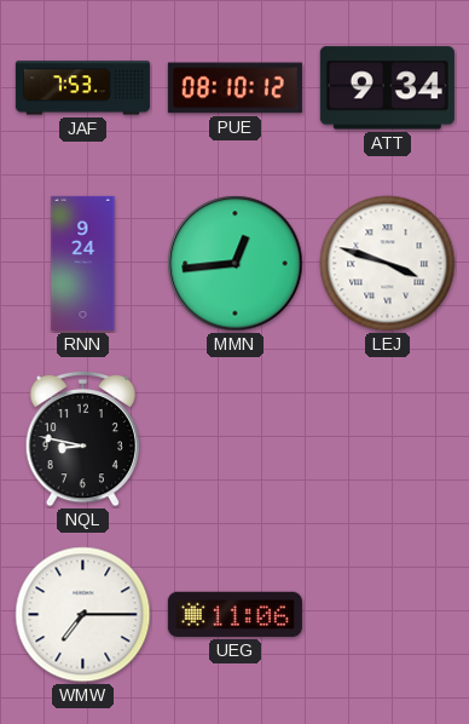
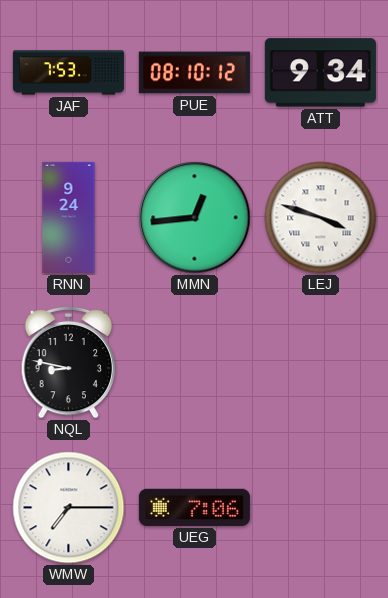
UEG: 11:06 -> 7:06
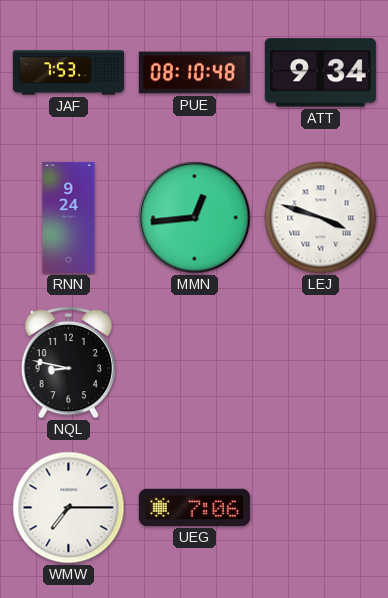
PUE: 08:10:12 -> 08:10:48
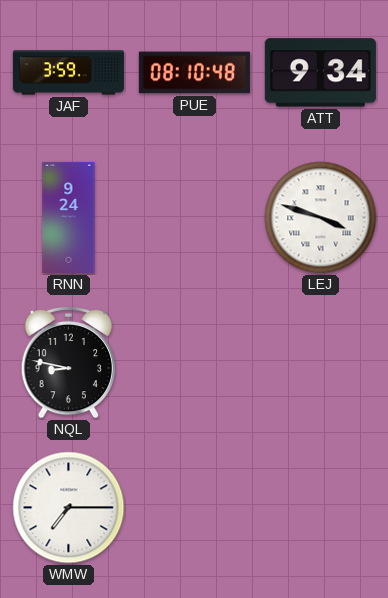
JAF: 7:53 -> 3:59
MMN: 12:44 -> none
UEG: 7:06 -> none
